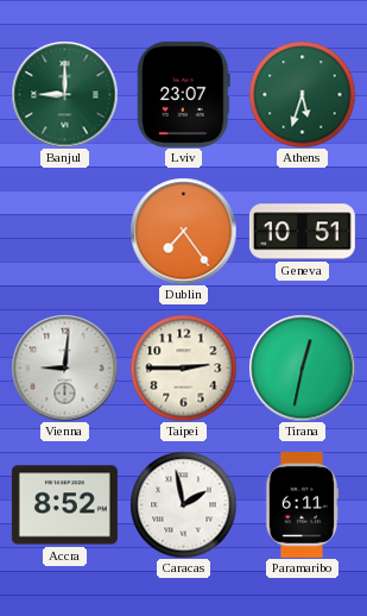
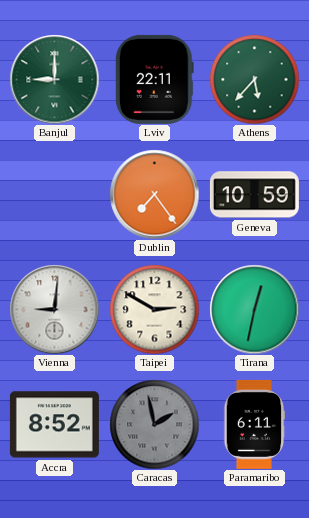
Lviv: 23:07 -> 22:11
Athens: 5:33 -> 5:37
Geneva: 10:51 -> 10:59
Taipei: 2:45 -> 2:50
Caracas dial: white -> grey
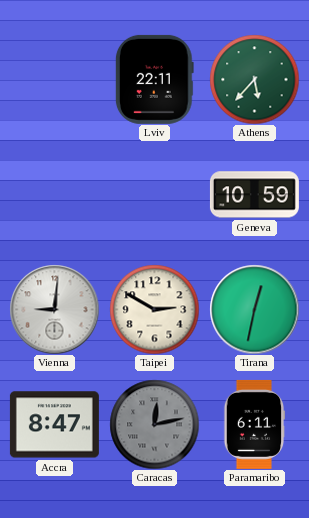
Banjul: 9:00 -> none
Dublin: 7:24 -> none
Accra: 8:52 -> 8:47
Caracas: 1:58 -> 12:13
